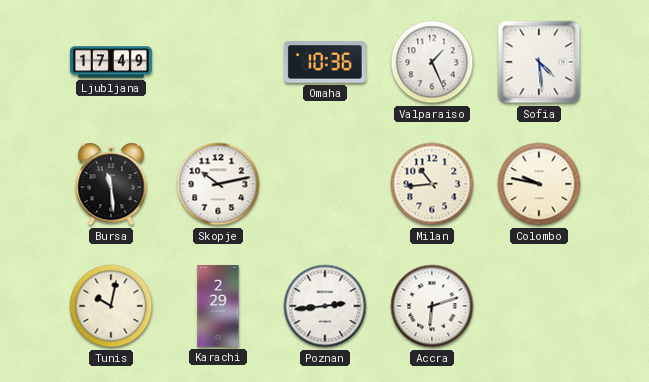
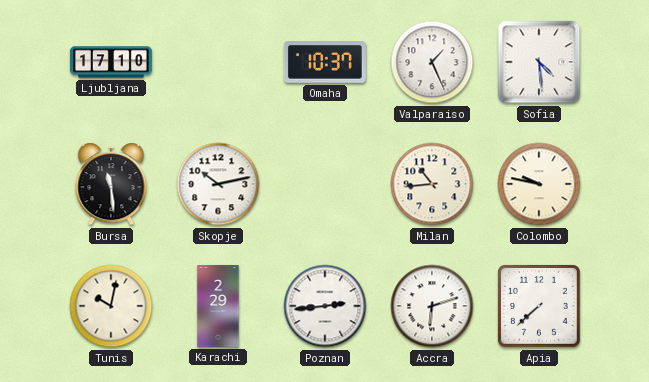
Ljubljana: 17:49 -> 17:10
Omaha: 10:36 -> 10:37
Apia: none -> 7:38
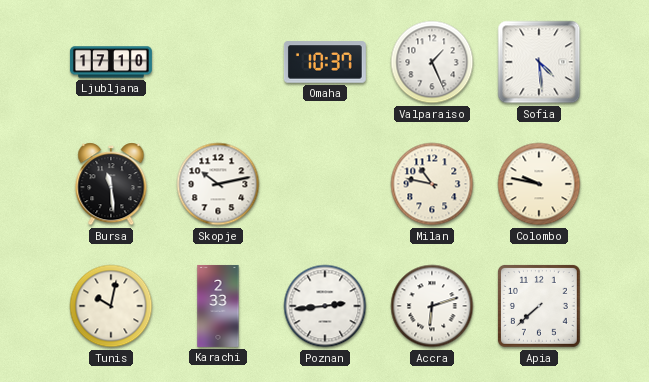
Milan: 10:44 -> 10:47
Karachi: 2:29 -> 2:33
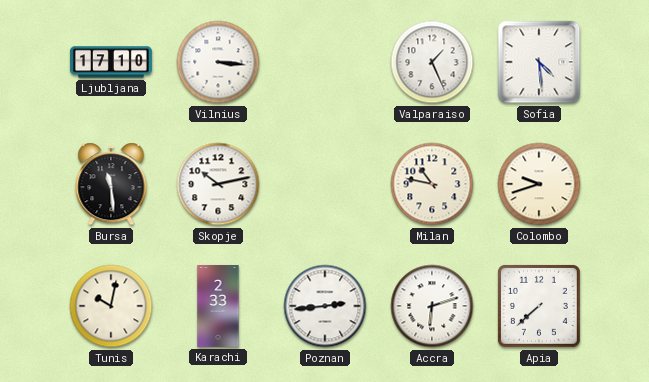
Vilnius: none -> 3:16
Omaha: 10:37 -> none
Colombo: 9:47 -> 9:42
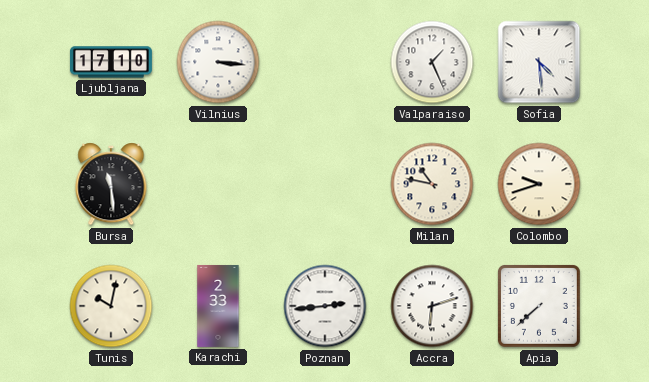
Skopje: 10:13 -> none
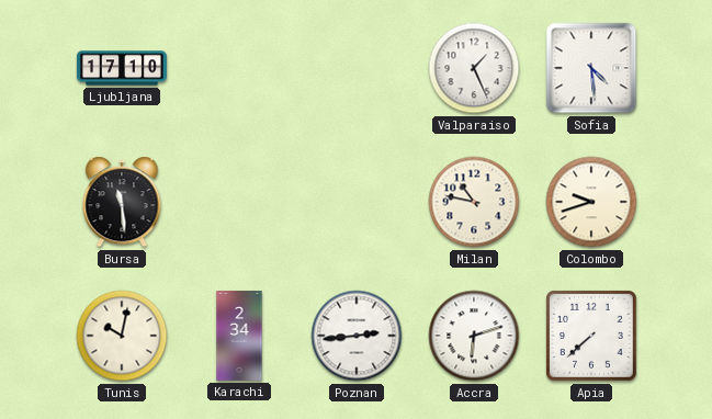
Vilnius: 3:16 -> none
Karachi: 2:33 -> 2:34
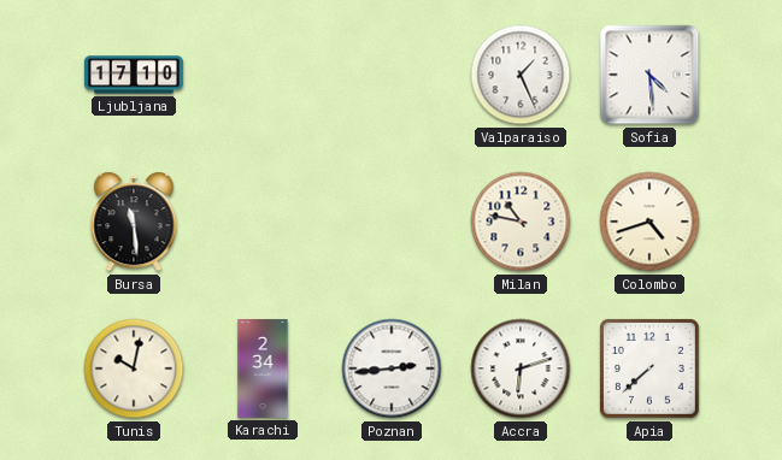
Colombo: 9:42 -> 4:42
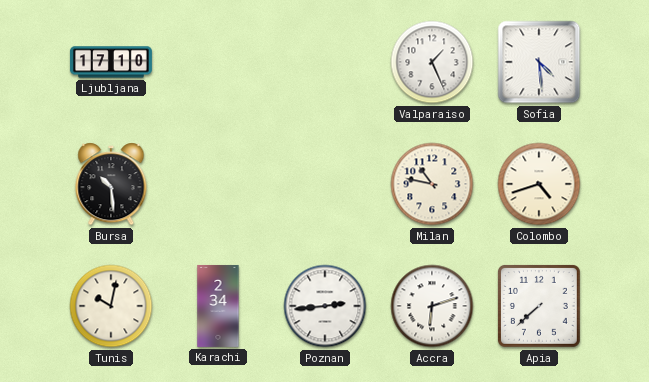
Bursa: 11:29 -> 10:29
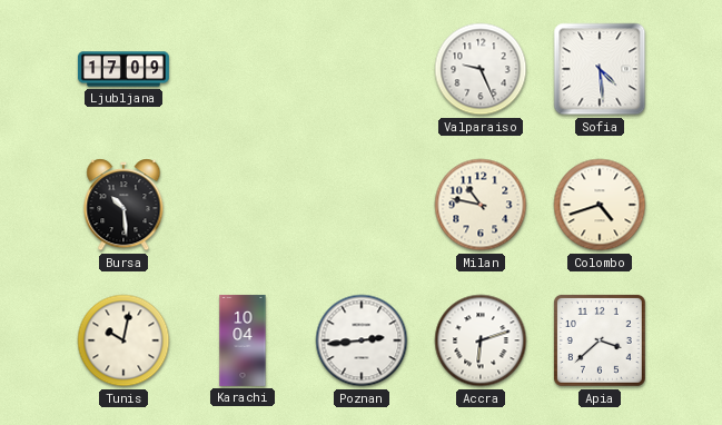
Ljubljana: 17:10 -> 17:09
Valparaiso: 1:26 -> 9:26
Karachi: 2:34 -> 10:04
Apia: 7:38 -> 3:38
